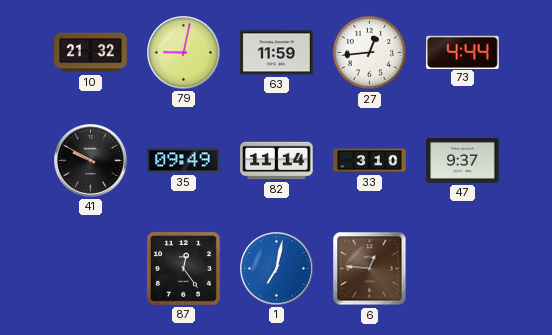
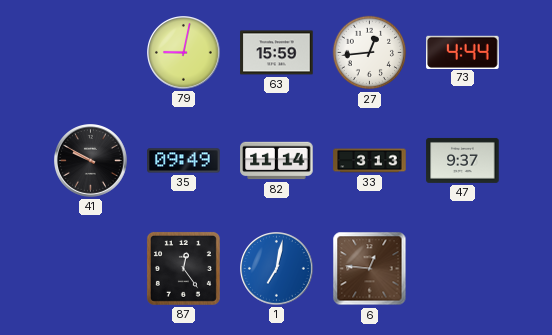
10: 21:32 -> none
63: 11:59 -> 15:59
33: 3:10 -> 3:13
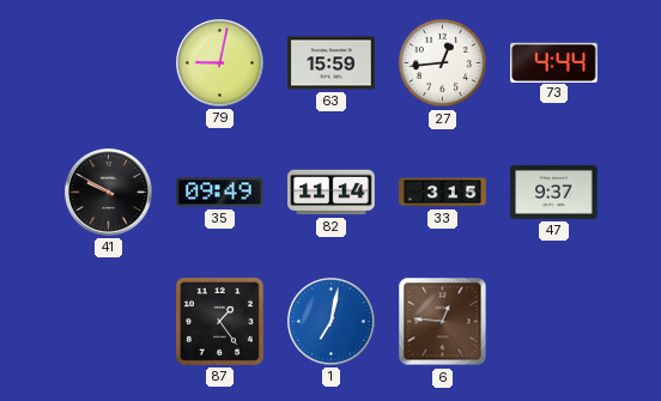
33: 3:13 -> 3:15
87: 12:24 -> 1:24
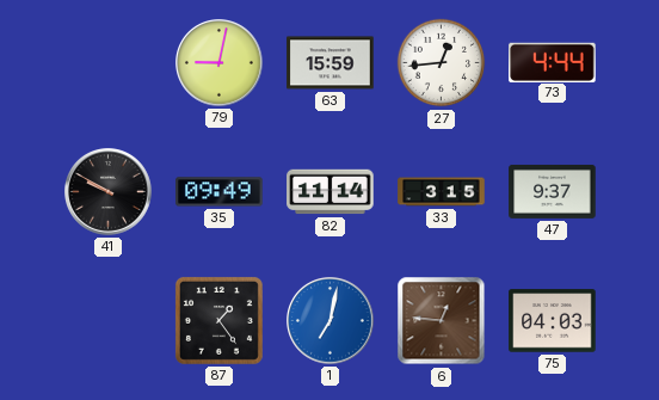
75: none -> 04:03
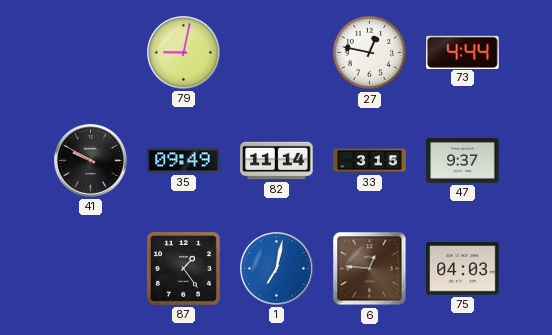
63: 15:59 -> none
27: 12:44 -> 12:47
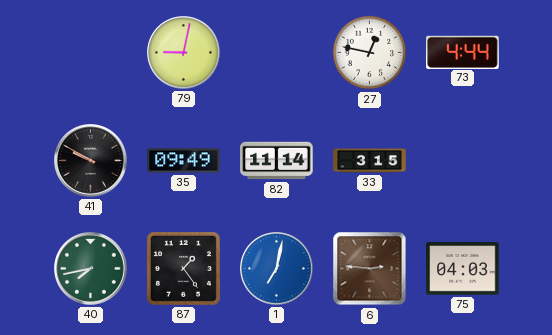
47: 9:37 -> none
40: none -> 7:43
6: 12:46 -> 2:46
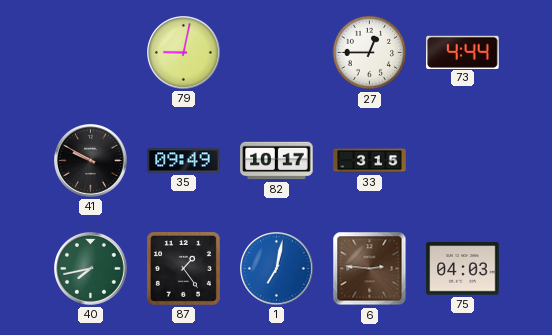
27: 12:47 -> 12:45
82: 11:14 -> 10:17
